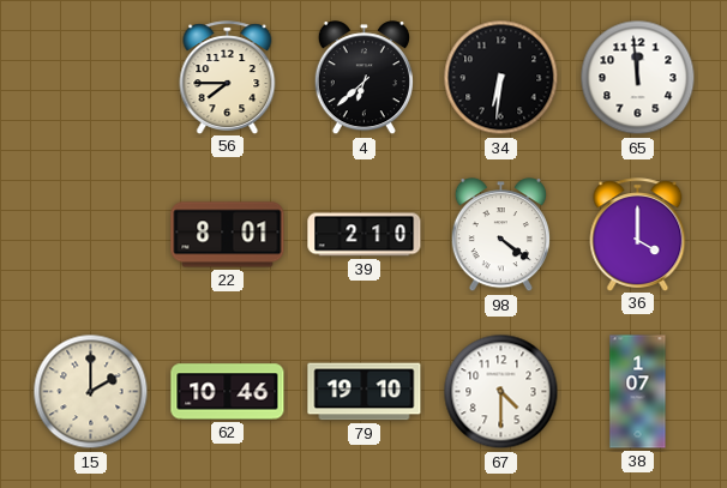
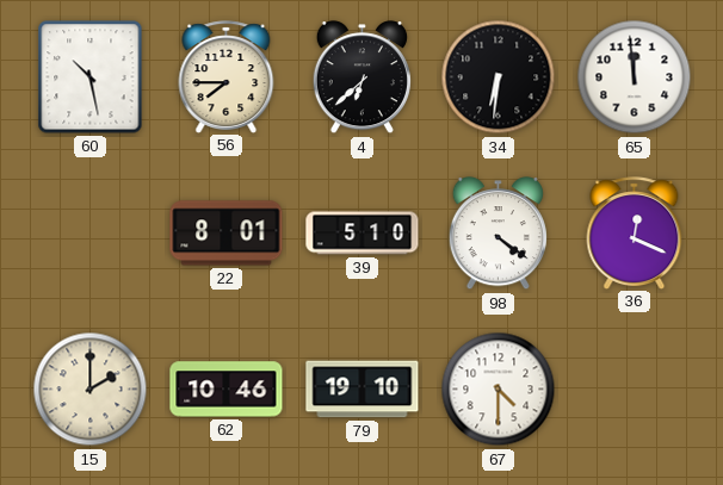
60: none -> 10:28
39: 2:10 -> 5:10
36: 4:00 -> 12:19
38: 1:07 -> none
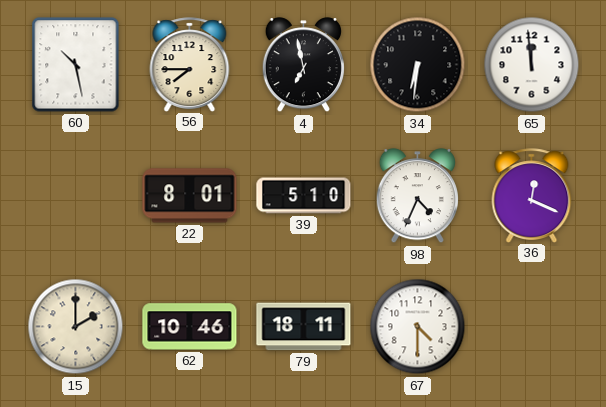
4: 6:38 -> 6:58
98: 4:21 -> 4:34
79: 19:10 -> 18:11
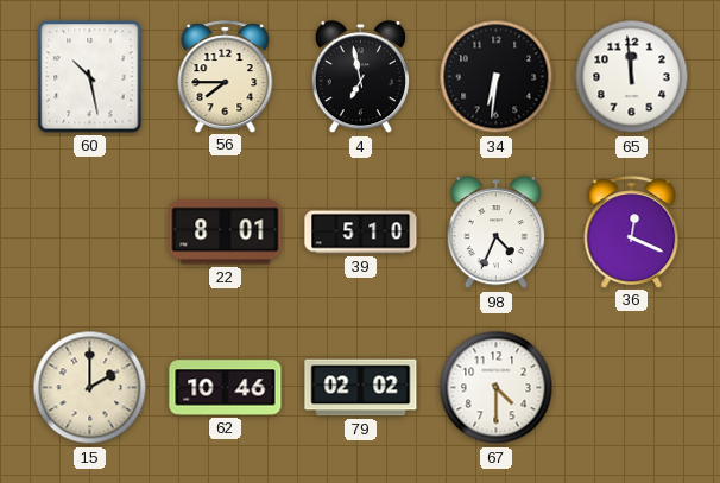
79: 18:11 -> 02:02
